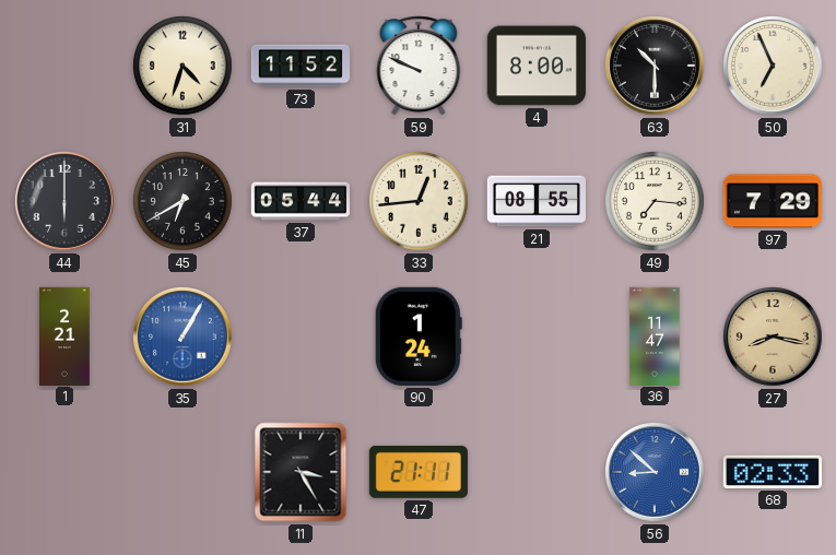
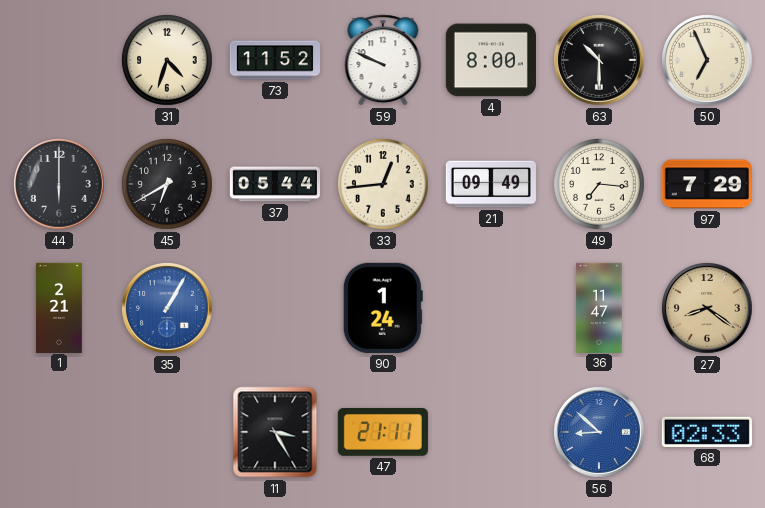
21: 08:55 -> 09:49
27: 8:17 -> 8:21
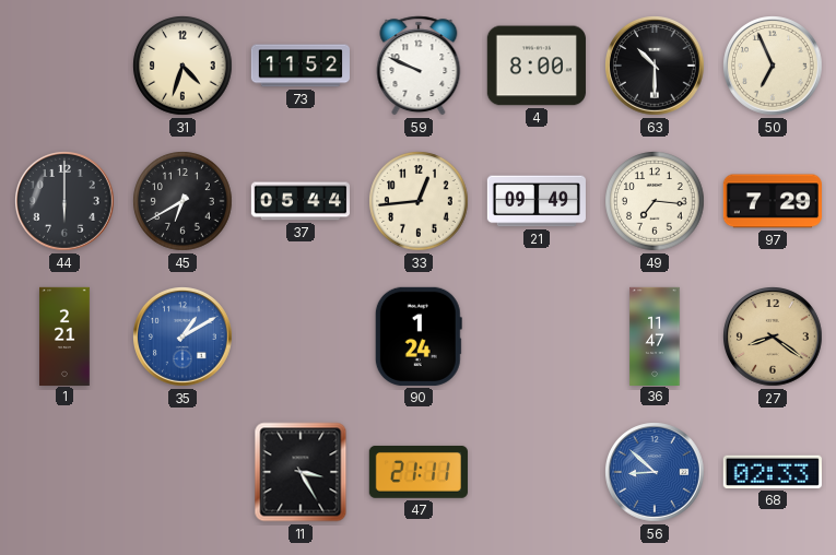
35: 1:05 -> 1:10
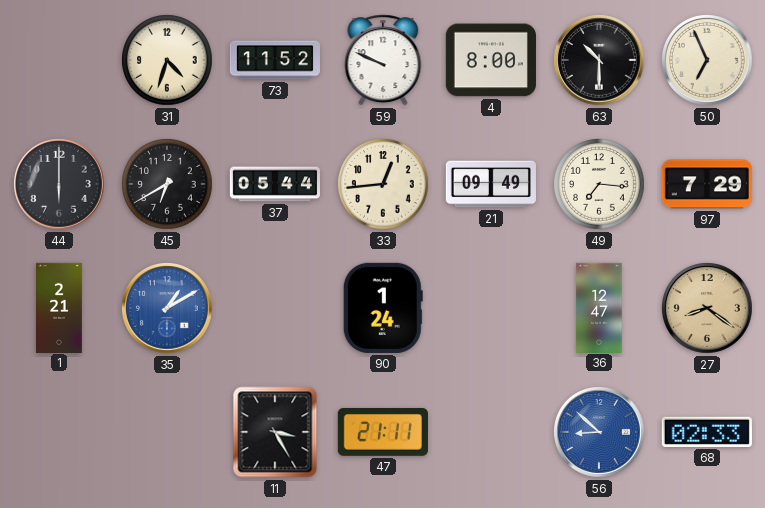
36: 11:47 -> 12:47
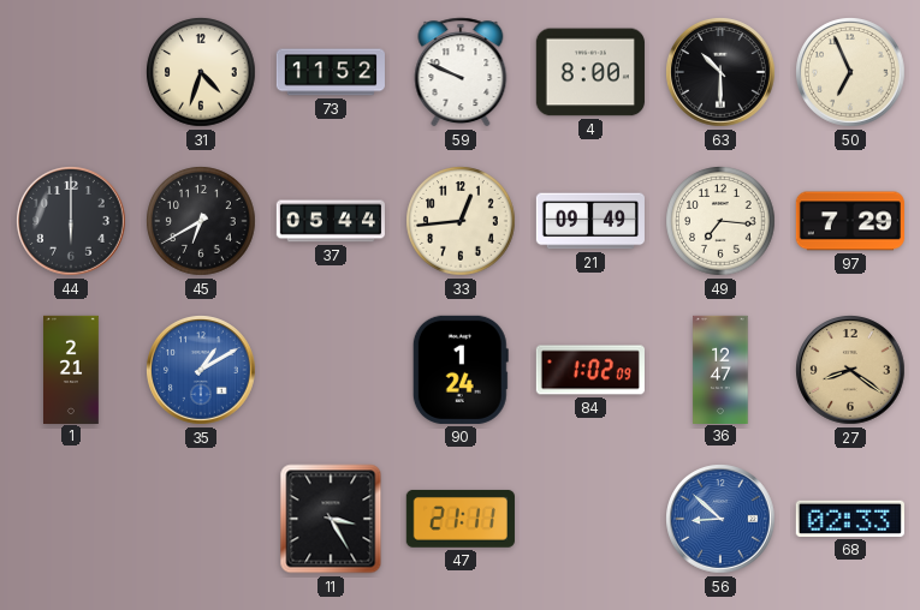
84: none -> 1:02
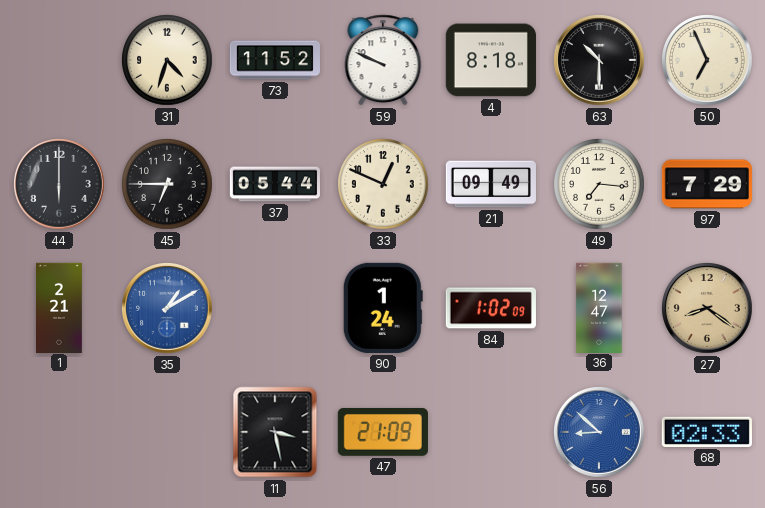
4: 8:00 -> 8:18
45: 6:40 -> 6:45
33: 12:44 -> 12:49
11: 3:25 -> 3:28
47: 21:11 -> 21:09
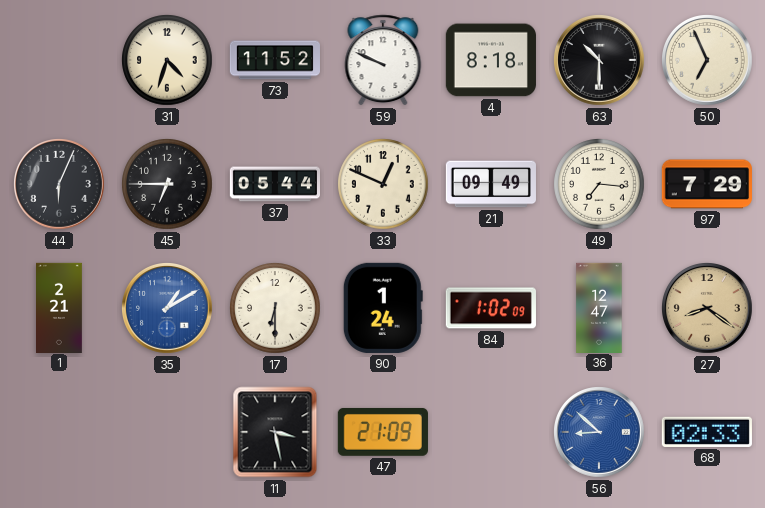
44: 6:00 -> 6:04
17: none -> 6:30
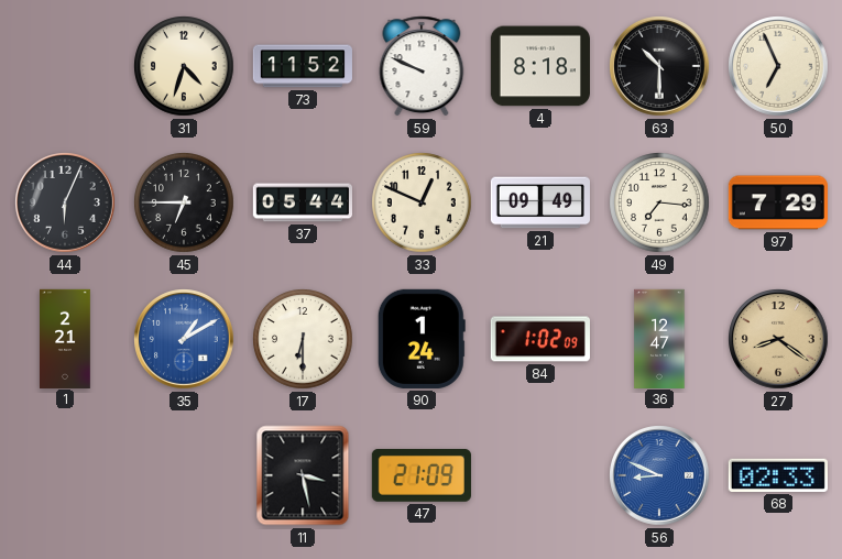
56: 8:52 -> 8:49
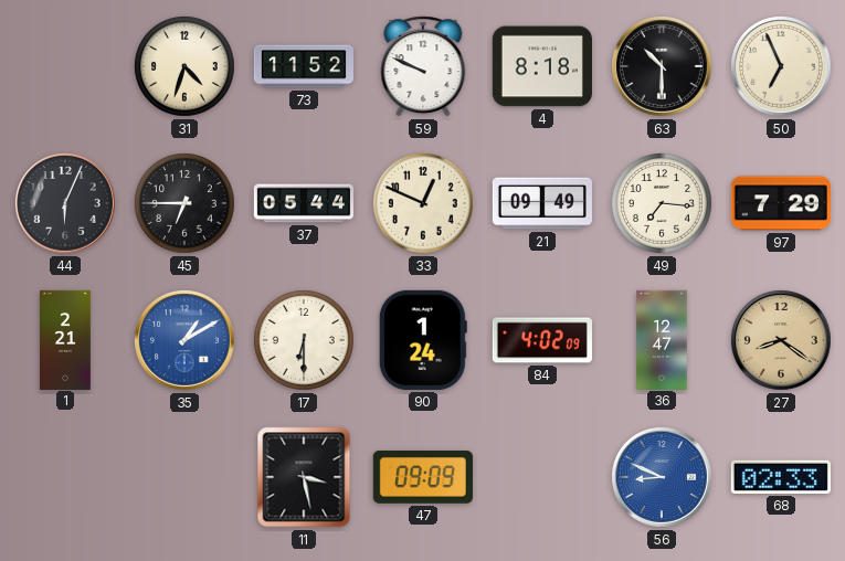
84: 1:02 -> 4:02
47: 21:09 -> 09:09
